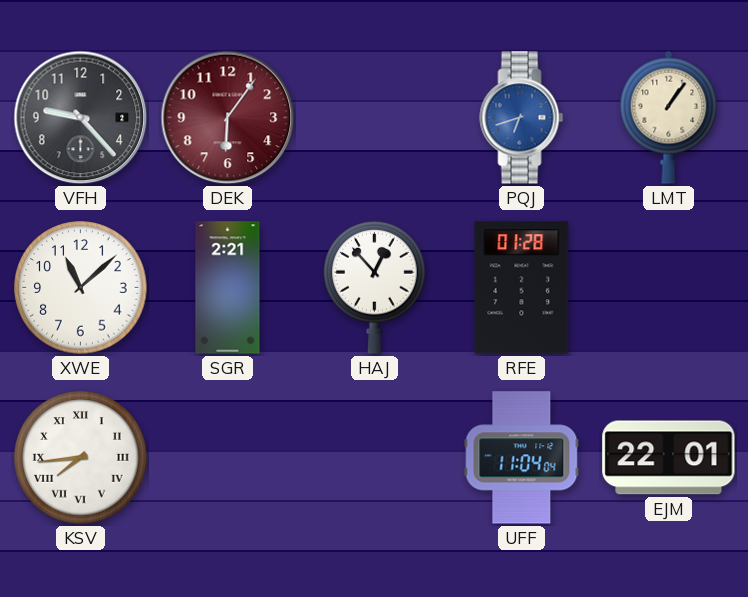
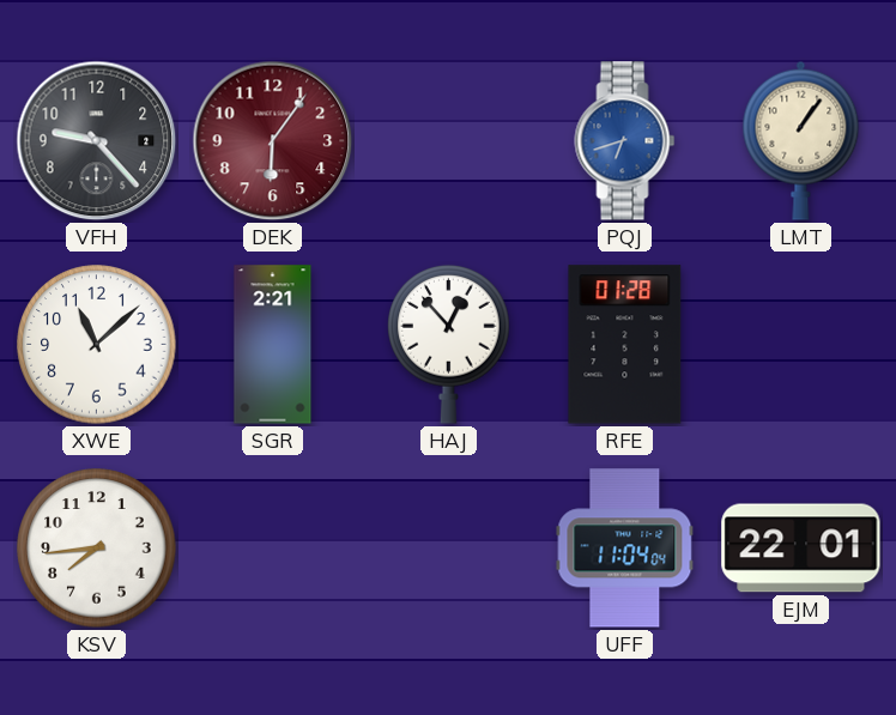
KSV numerals: Roman -> Arabic
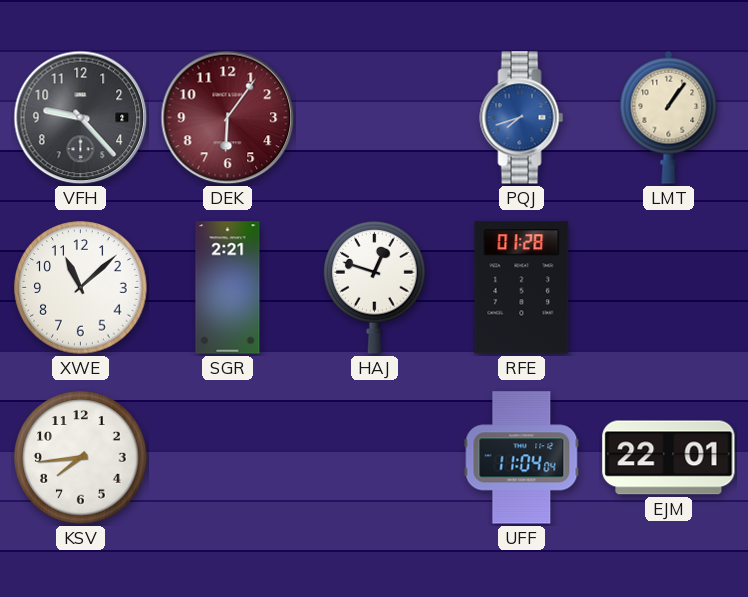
PQJ: 6:42 -> 7:42
HAJ: 12:53 -> 12:48
